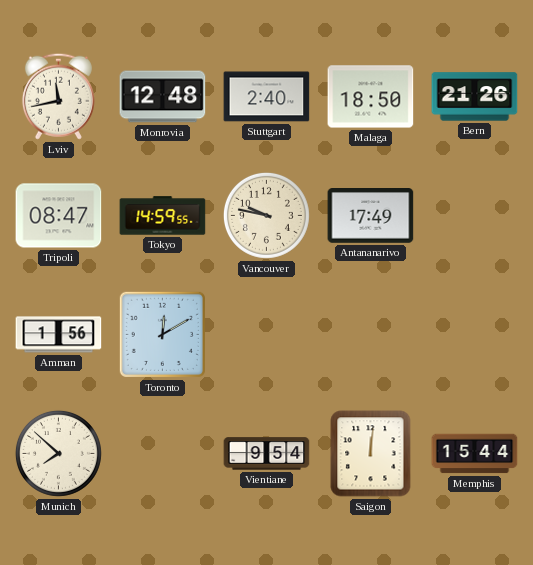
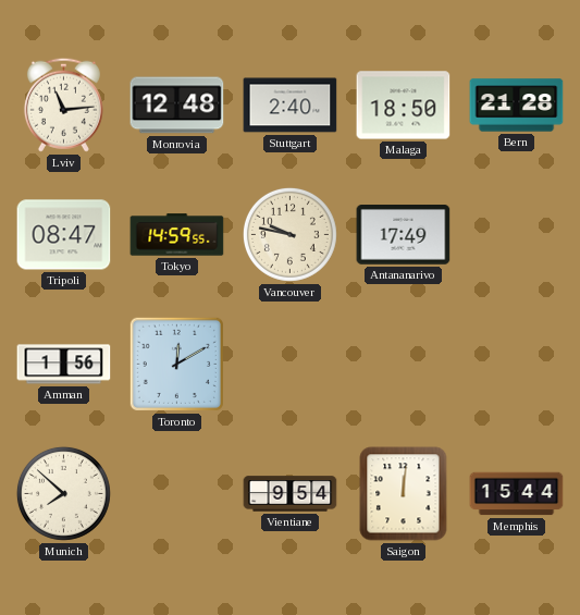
Lviv: 11:43 -> 11:14
Bern: 21:26 -> 21:28
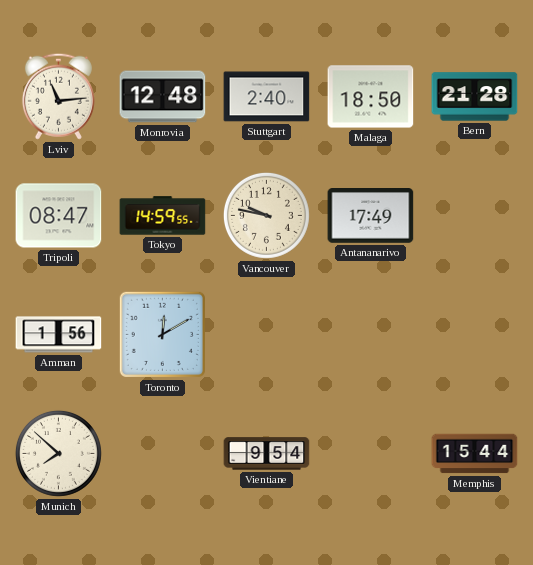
Saigon: 12:01 -> none
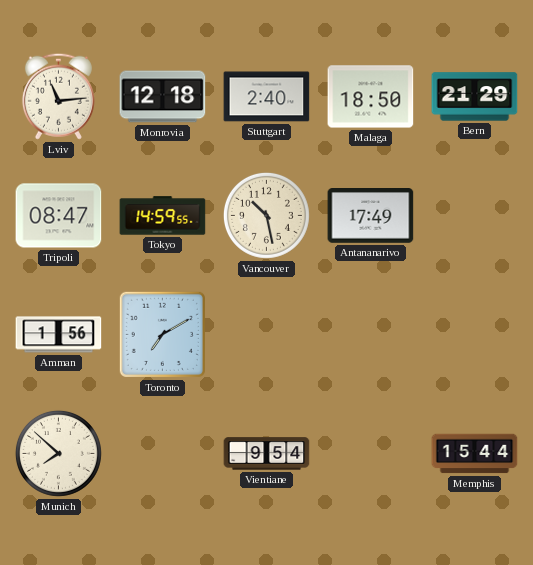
Monrovia: 12:48 -> 12:18
Bern: 21:28 -> 21:29
Vancouver: 9:47 -> 10:28
Toronto: 12:10 -> 7:10
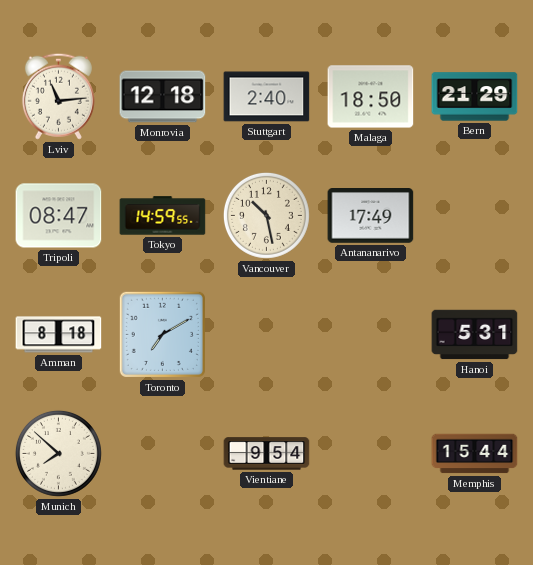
Amman: 1:56 -> 8:18
Hanoi: none -> 5:31
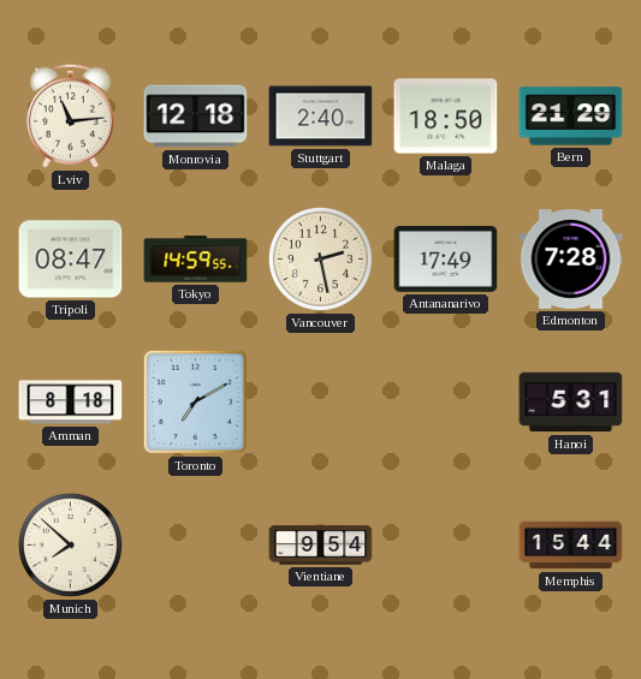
Vancouver: 10:28 -> 2:28
Edmonton: none -> 7:28
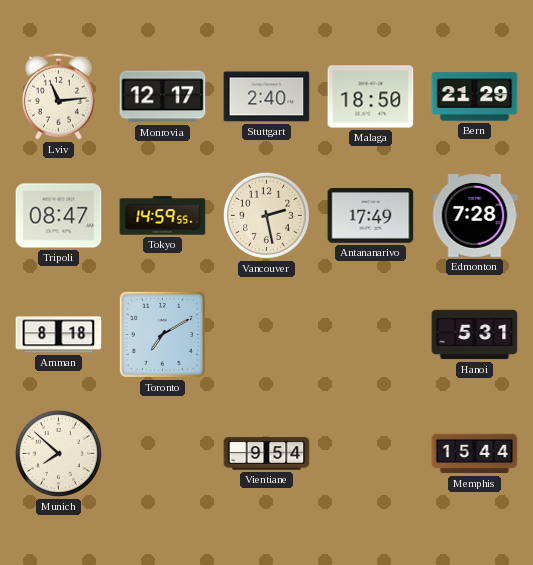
Monrovia: 12:18 -> 12:17
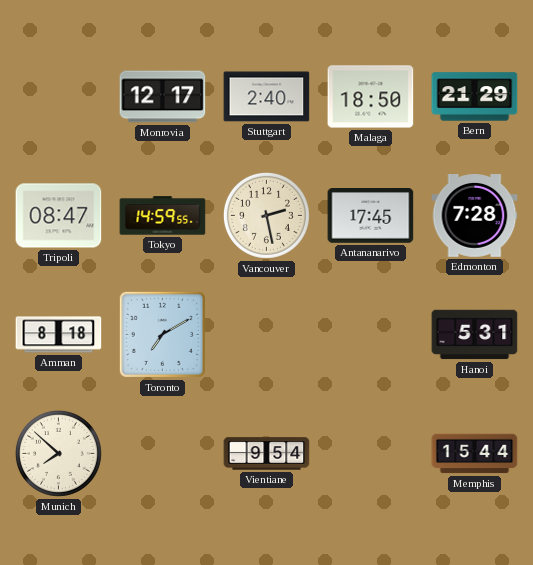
Lviv: 11:14 -> none
Antananarivo: 17:49 -> 17:45
